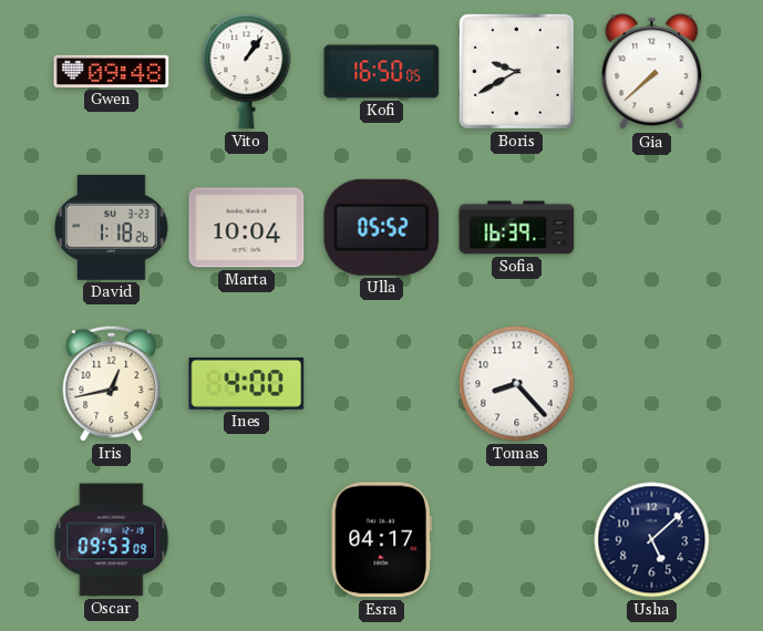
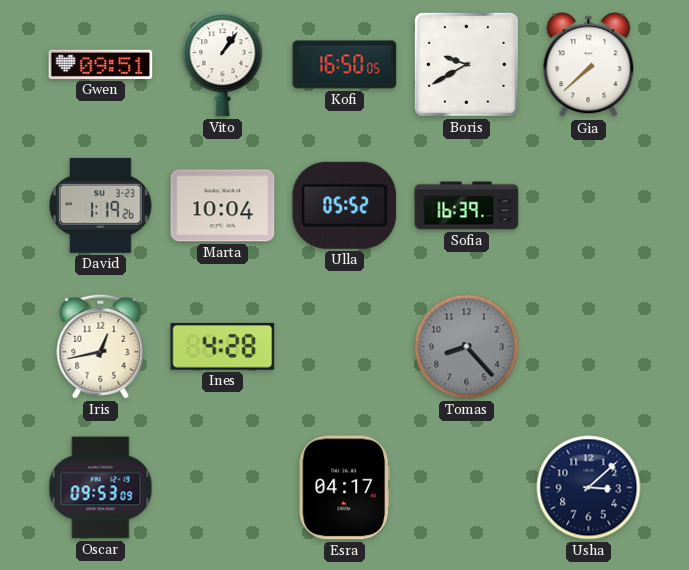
Gwen: 09:48 -> 09:51
David: 1:18 -> 1:19
Ines: 4:00 -> 4:28
Tomas dial: white -> grey
Usha: 5:08 -> 3:08
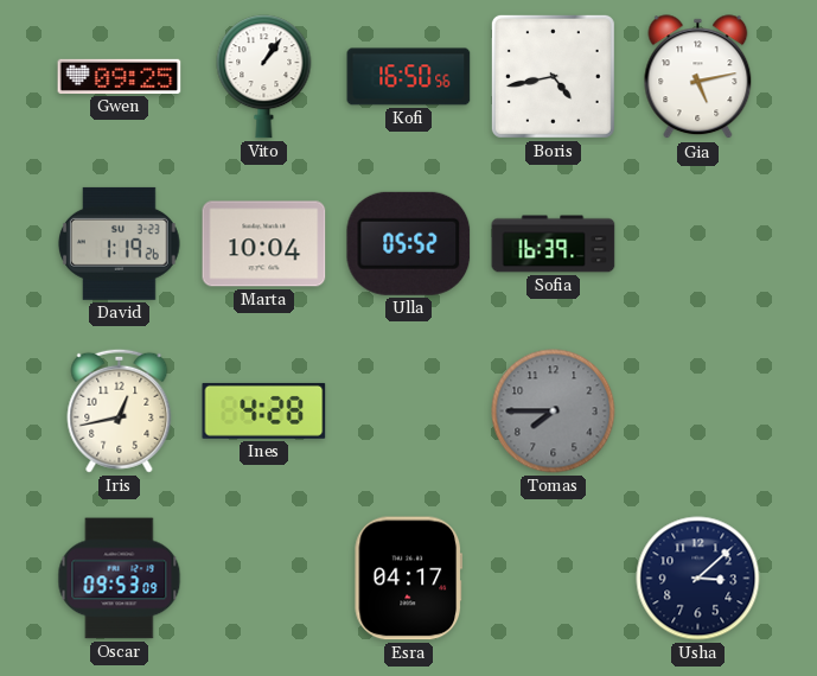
Gwen: 09:51 -> 09:25
Kofi: 16:50:05 -> 16:50:56
Boris: 9:40 -> 4:43
Gia: 7:38 -> 5:13
Tomas: 8:23 -> 7:45
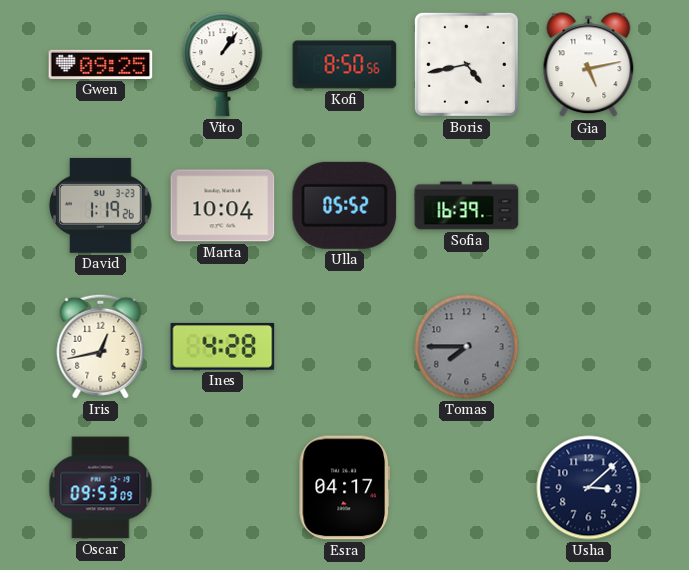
Kofi: 16:50 -> 8:50
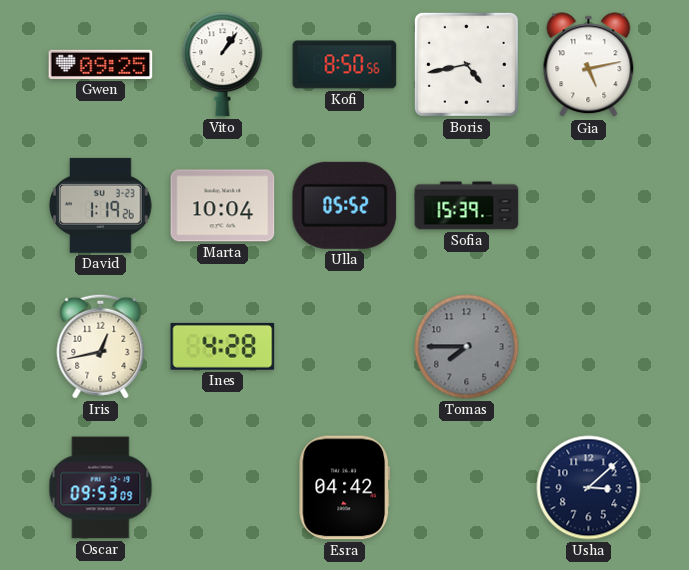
Sofia: 16:39 -> 15:39
Esra: 04:17 -> 04:42
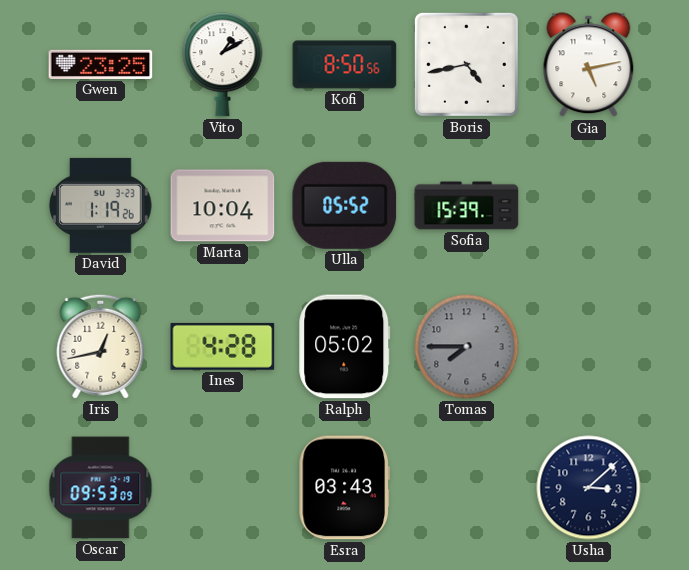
Gwen: 09:25 -> 23:25
Vito: 1:06 -> 1:10
Ralph: none -> 05:02
Esra: 04:42 -> 03:43
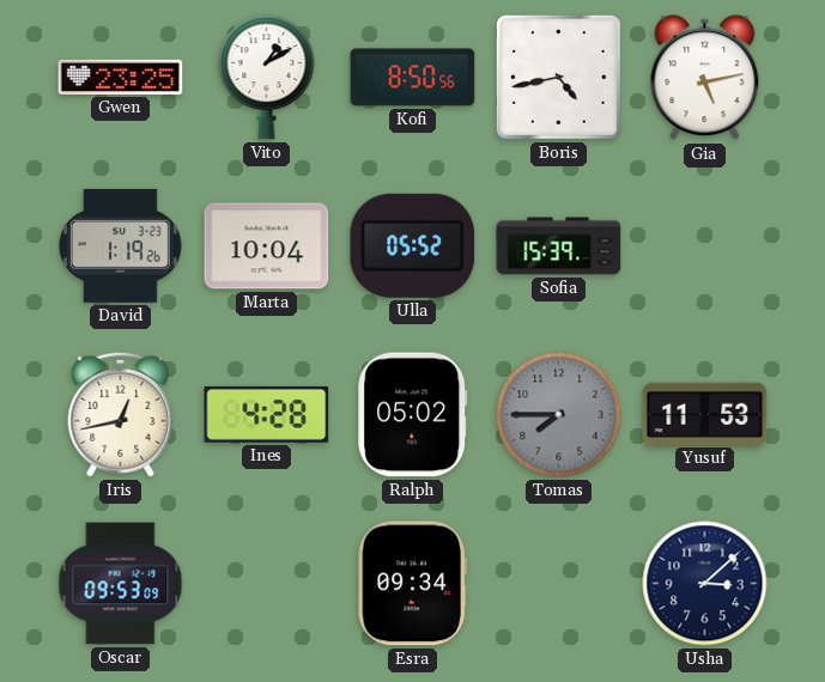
Yusuf: none -> 11:53
Esra: 03:43 -> 09:34
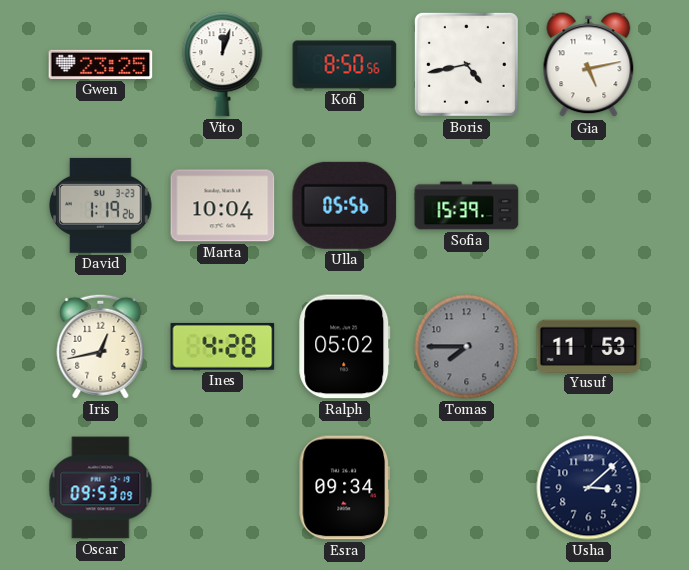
Vito: 1:10 -> 12:03
Ulla: 05:52 -> 05:56
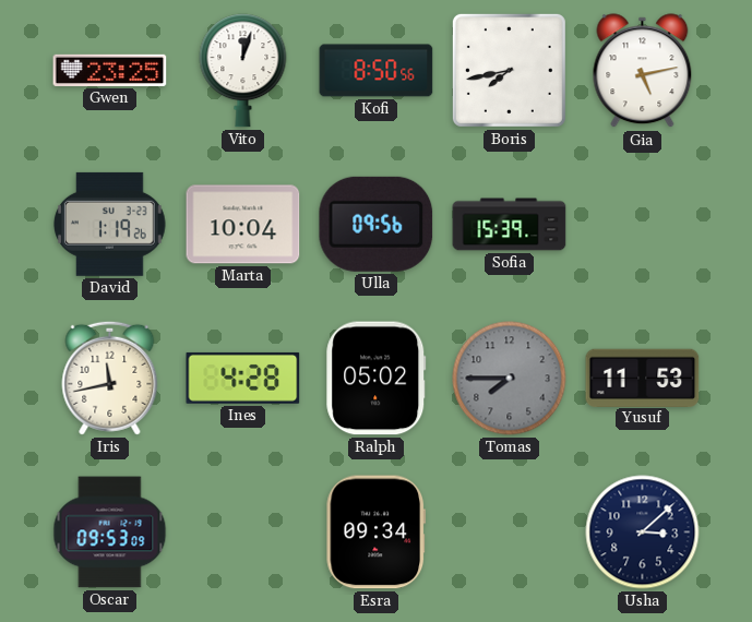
Boris: 4:43 -> 7:43
Ulla: 05:56 -> 09:56
Iris: 12:43 -> 11:43
